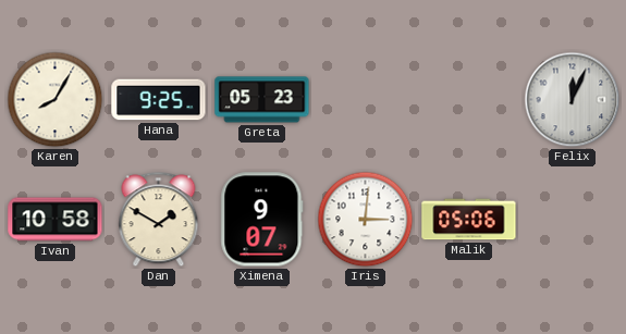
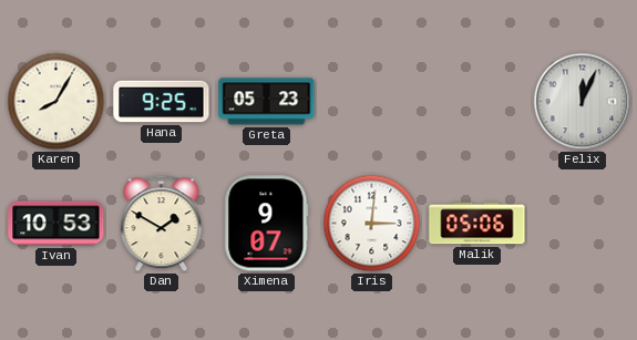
Ivan: 10:58 -> 10:53
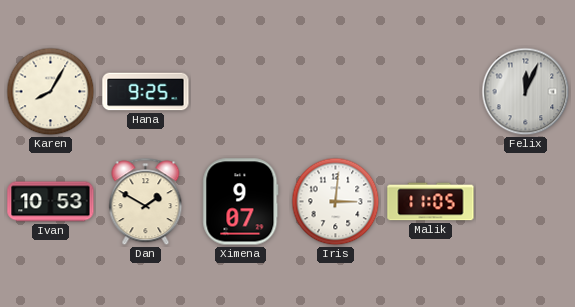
Greta: 05:23 -> none
Malik: 05:06 -> 11:05
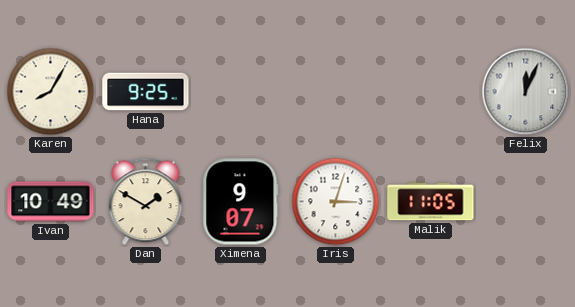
Ivan: 10:53 -> 10:49
Iris: 3:01 -> 3:03
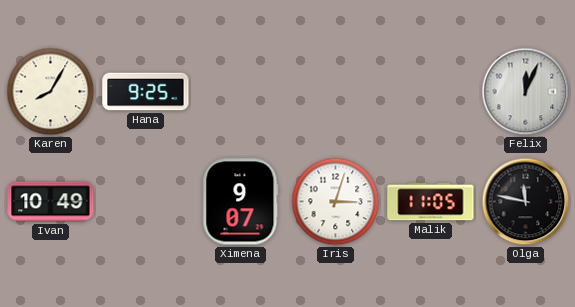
Dan: 1:50 -> none
Olga: none -> 11:47
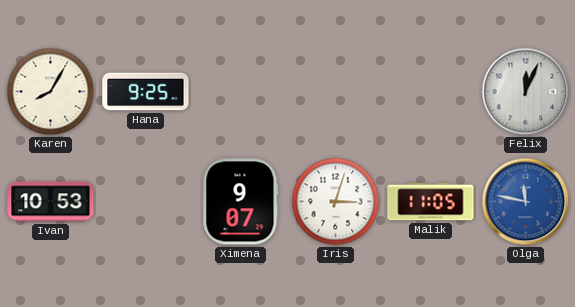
Ivan: 10:49 -> 10:53
Olga dial: black -> blue
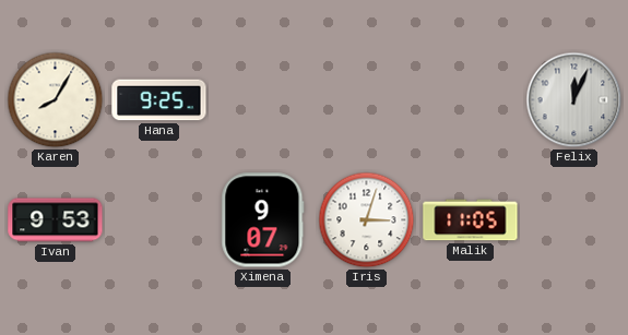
Ivan: 10:53 -> 9:53
Olga: 11:47 -> none
